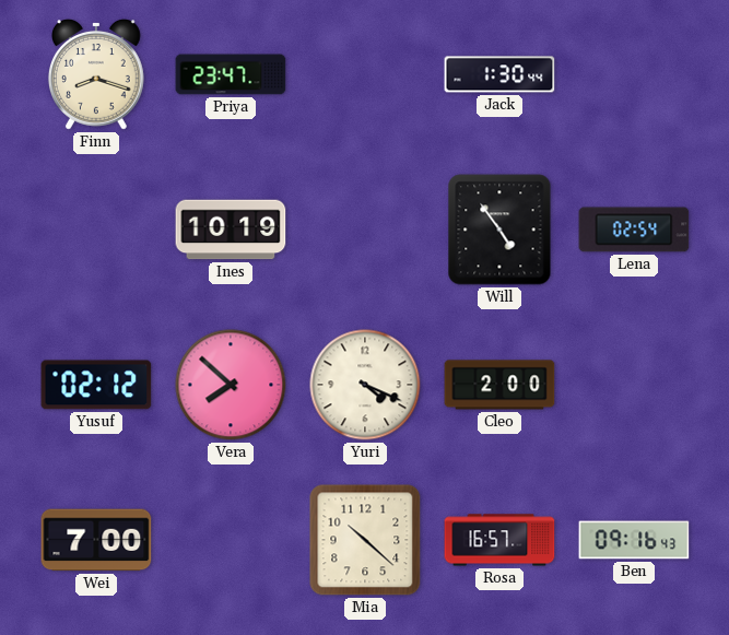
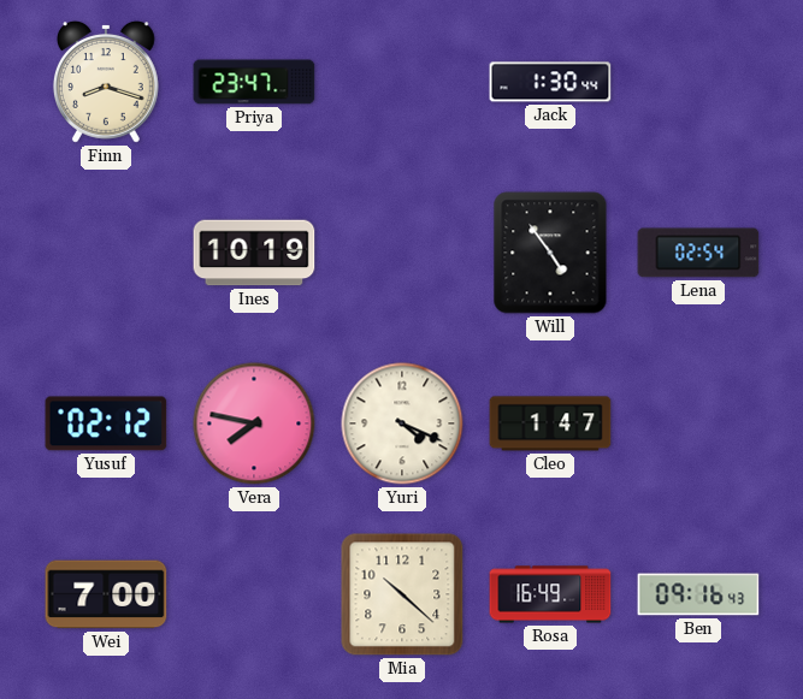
Vera: 7:52 -> 7:47
Cleo: 2:00 -> 1:47
Rosa: 16:57 -> 16:49
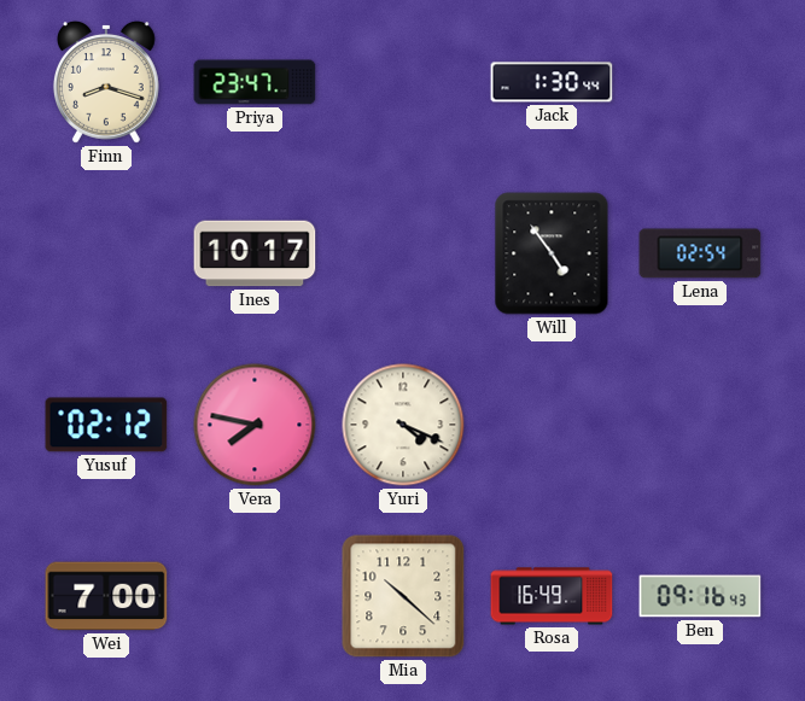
Ines: 10:19 -> 10:17
Cleo: 1:47 -> none
